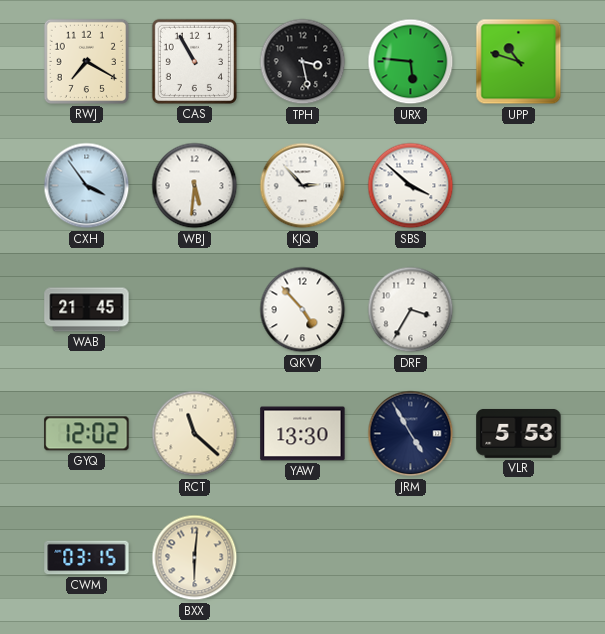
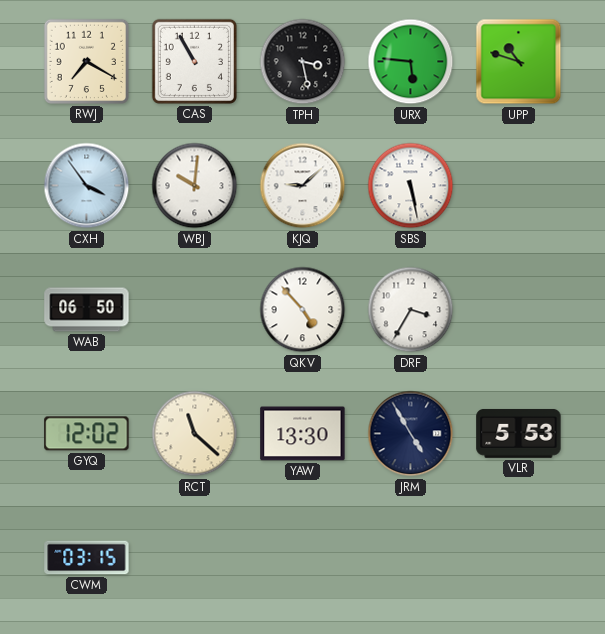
WBJ: 5:31 -> 10:01
KJQ: 2:53 -> 9:08
SBS: 3:52 -> 5:28
WAB: 21:45 -> 06:50
BXX: 6:01 -> none
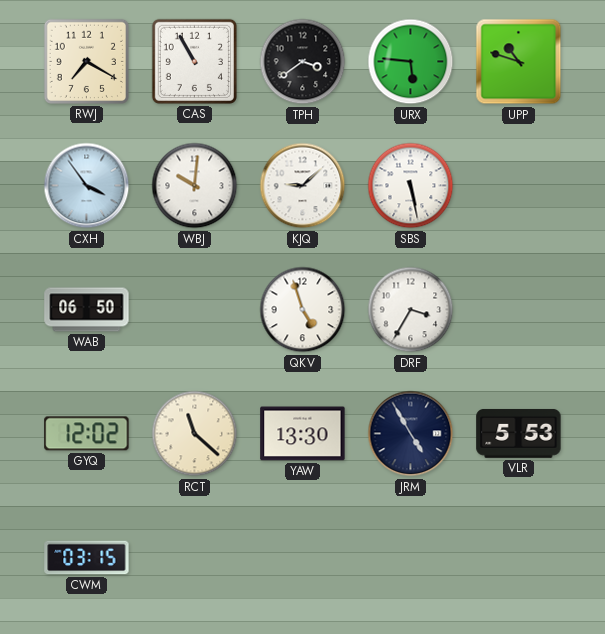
TPH: 3:28 -> 3:39
QKV: 4:53 -> 4:57
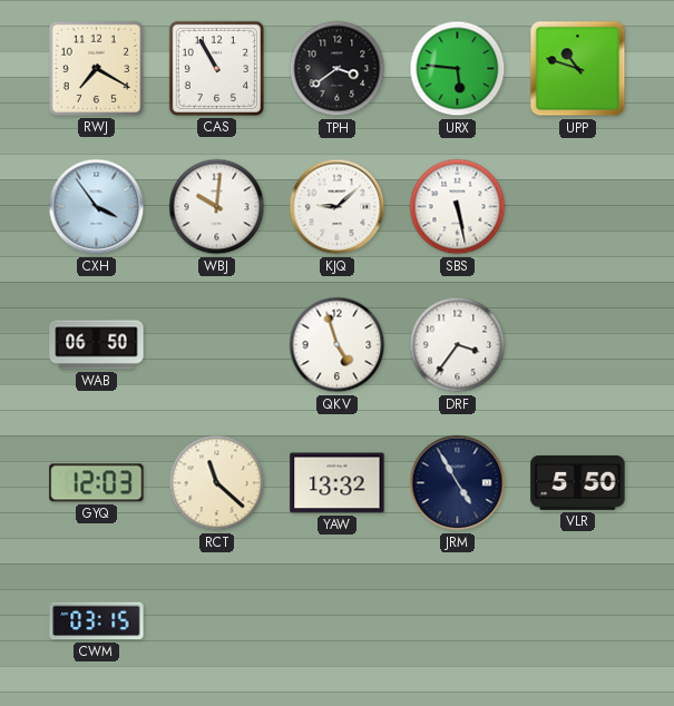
DRF: 3:35 -> 3:36
GYQ: 12:02 -> 12:03
YAW: 13:30 -> 13:32
VLR: 5:53 -> 5:50
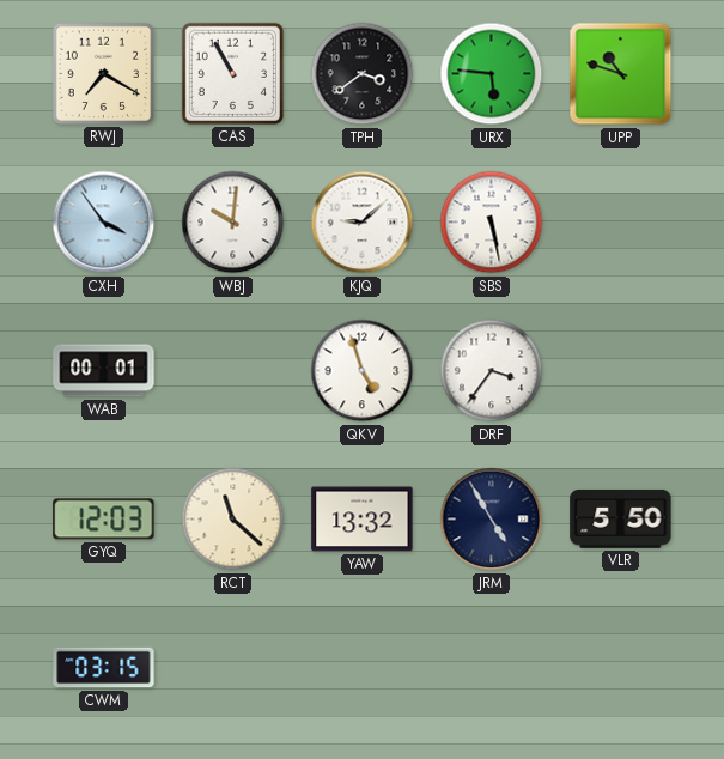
WAB: 06:50 -> 00:01
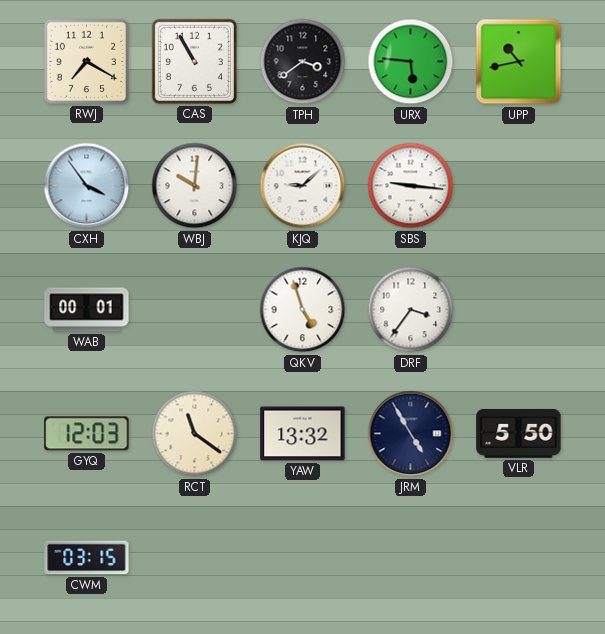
UPP: 10:48 -> 10:43
SBS: 5:28 -> 9:16
RCT: 11:22 -> 11:21
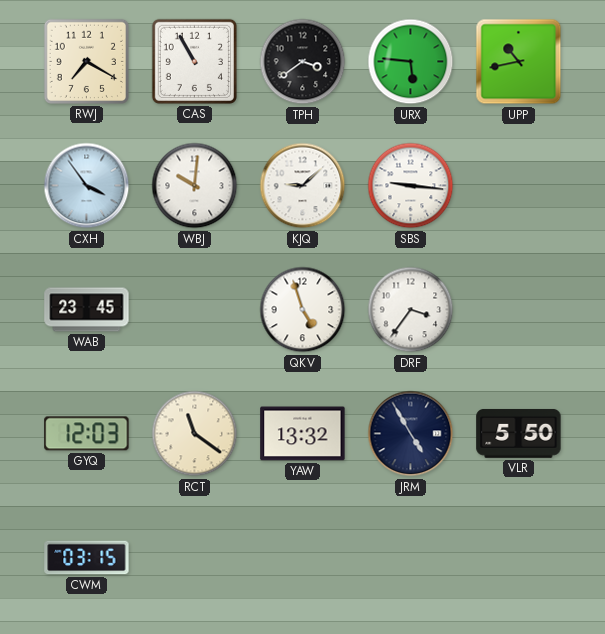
WAB: 00:01 -> 23:45
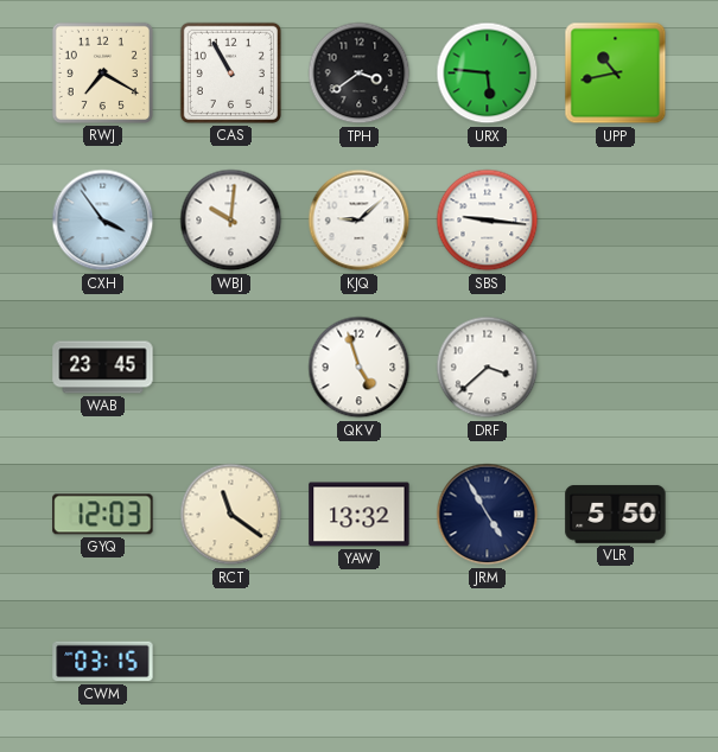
DRF: 3:36 -> 3:38
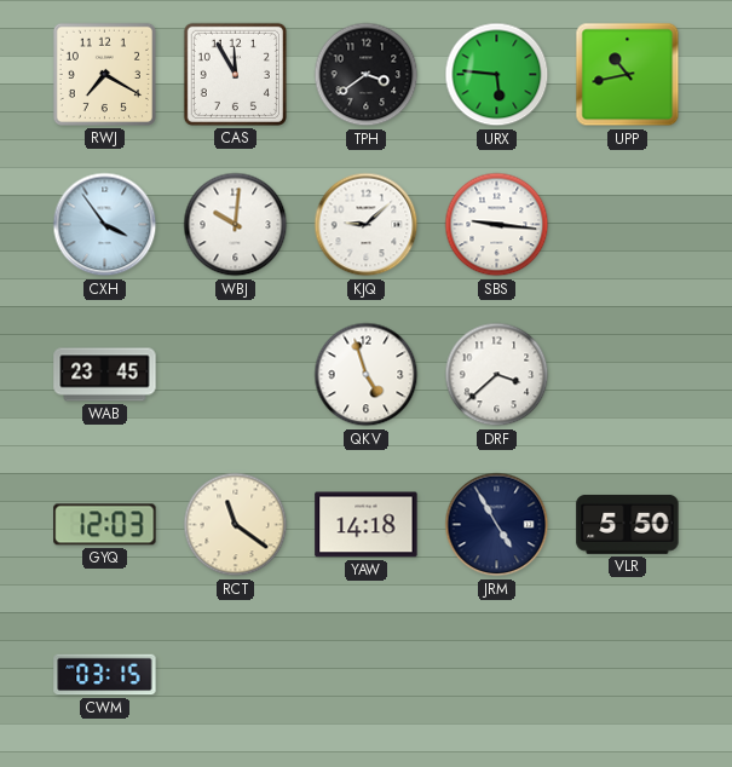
CAS: 10:55 -> 11:55
YAW: 13:32 -> 14:18
